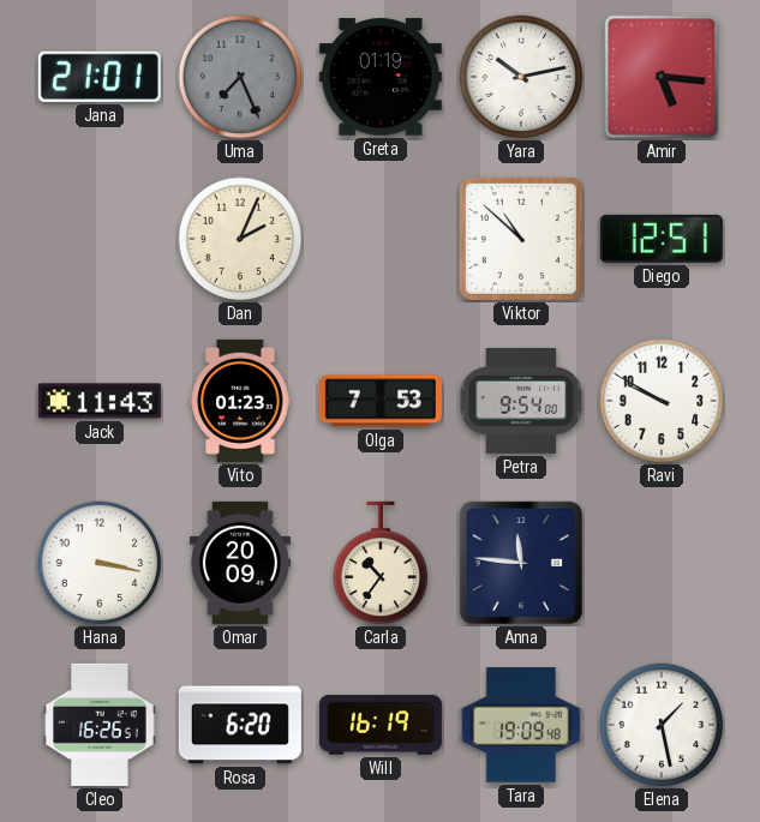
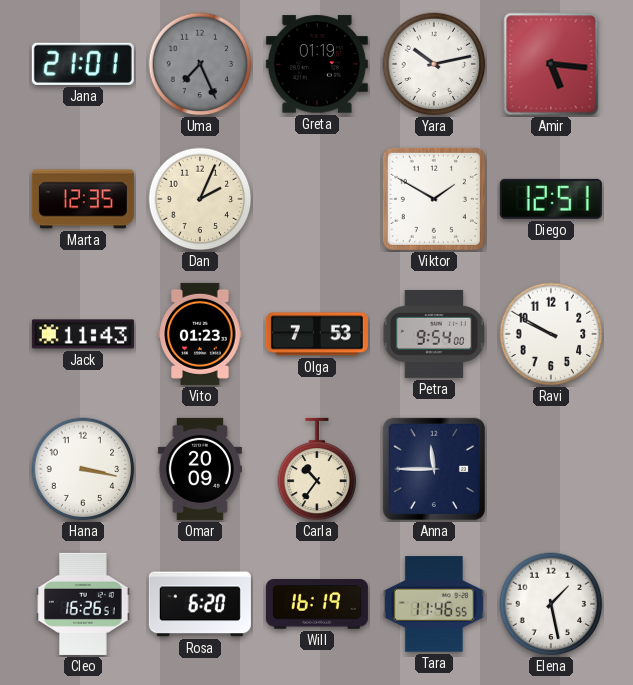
Marta: none -> 12:35
Viktor: 10:52 -> 1:50
Anna: 11:46 -> 11:45
Tara: 19:09 -> 11:46
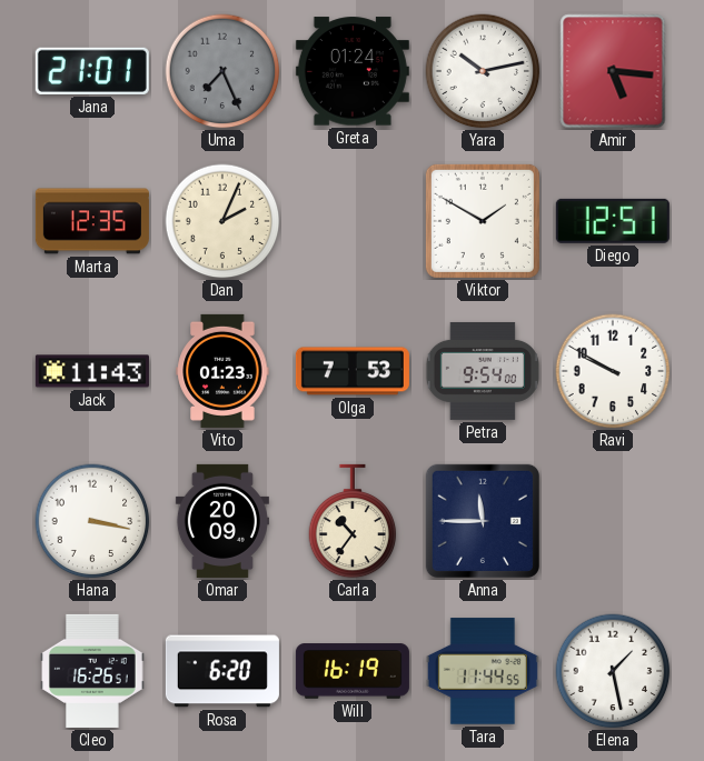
Greta: 01:19 -> 01:24
Tara: 11:46 -> 11:44
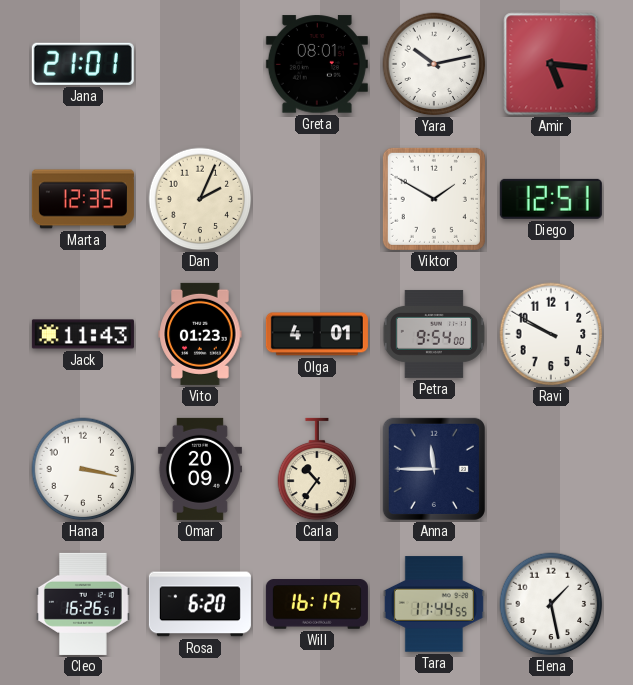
Uma: 7:26 -> none
Greta: 01:24 -> 08:01
Olga: 7:53 -> 4:01
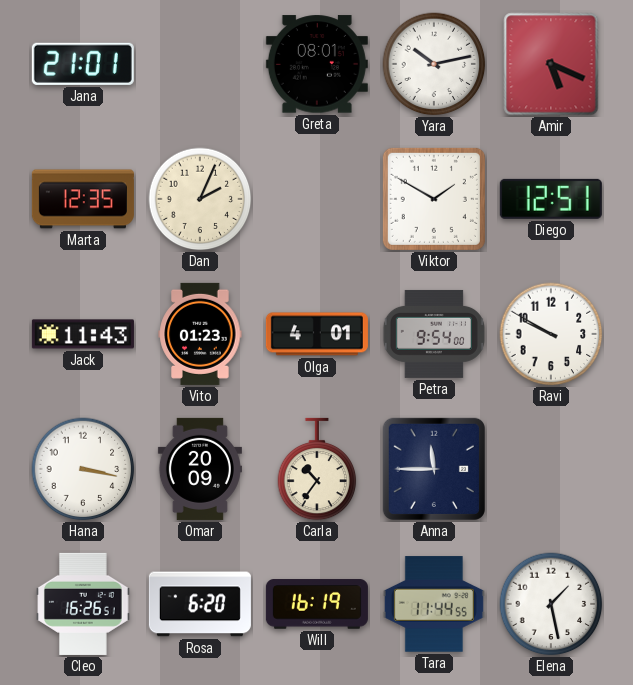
Amir: 5:16 -> 5:19
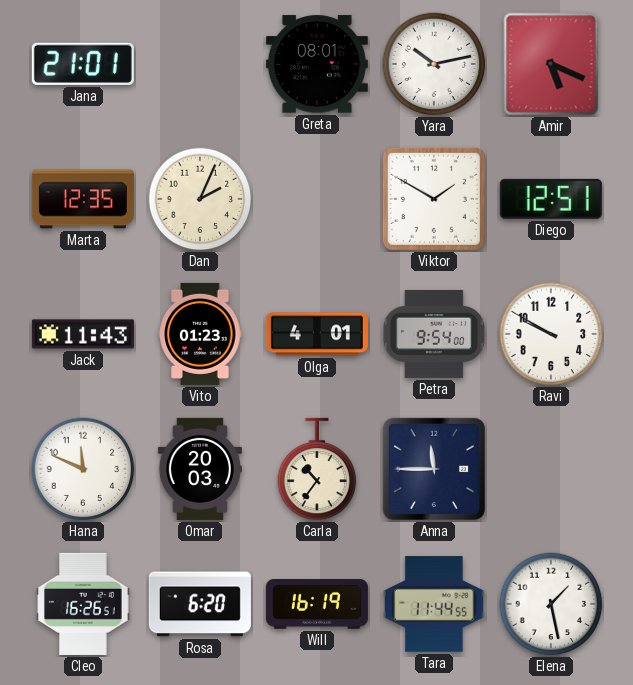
Hana: 3:17 -> 11:49
Omar: 20:09 -> 20:03
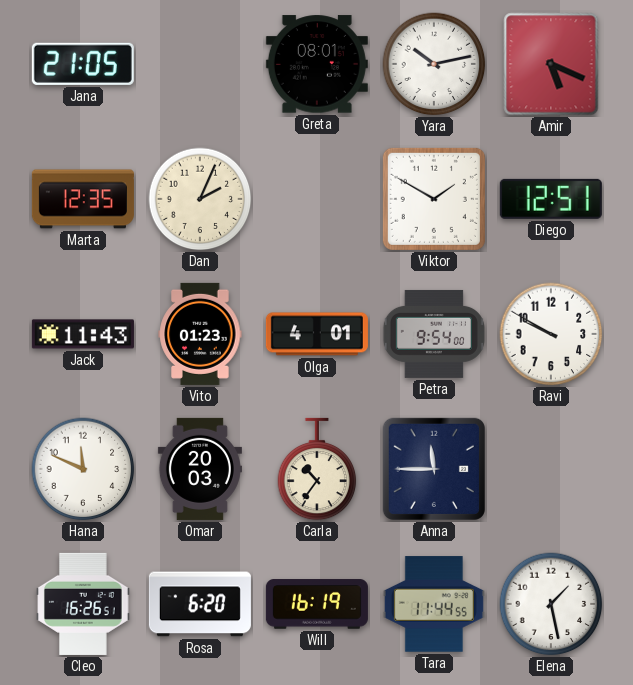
Jana: 21:01 -> 21:05
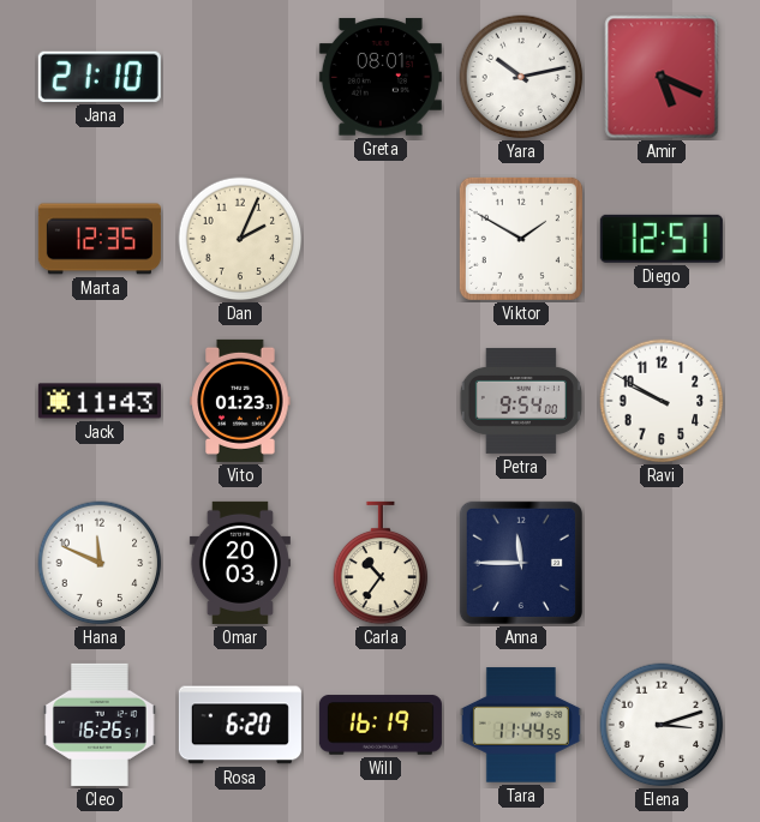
Jana: 21:05 -> 21:10
Olga: 4:01 -> none
Elena: 1:28 -> 3:12
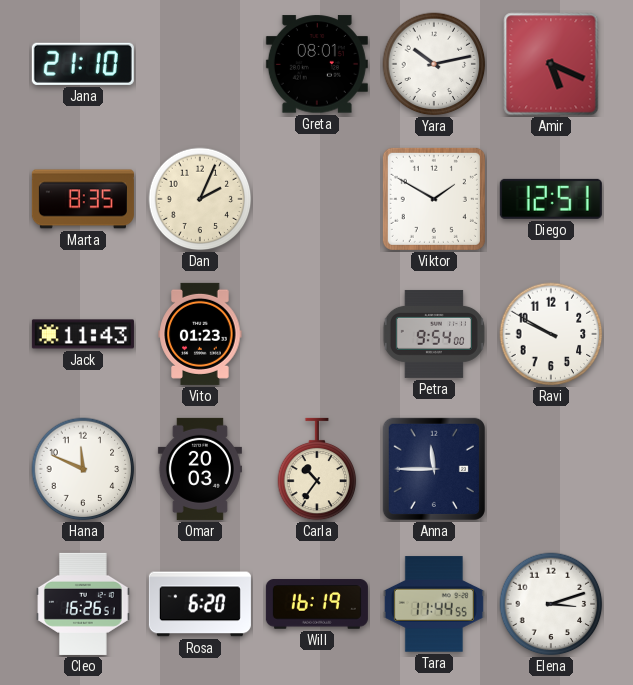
Marta: 12:35 -> 8:35
